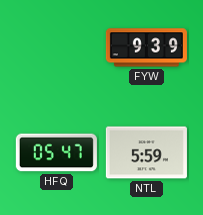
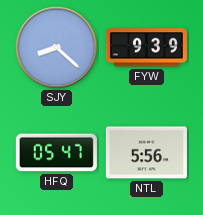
SJY: none -> 8:22
NTL: 5:59 -> 5:56
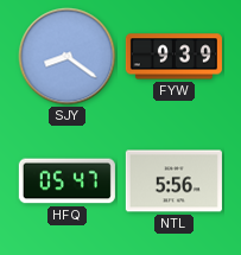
SJY: 8:22 -> 8:21
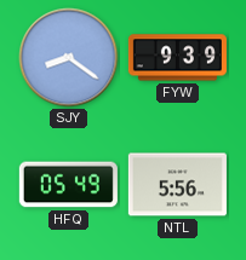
HFQ: 05:47 -> 05:49
